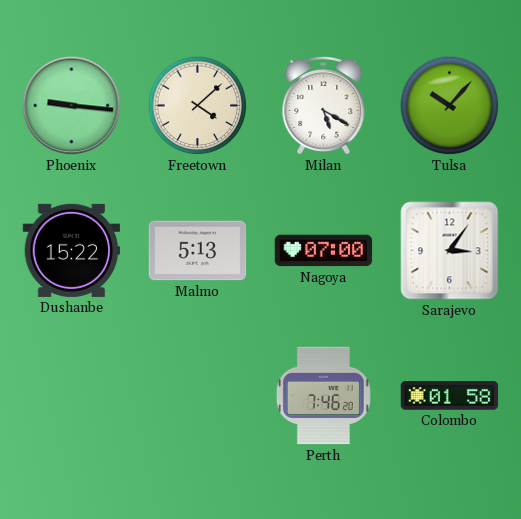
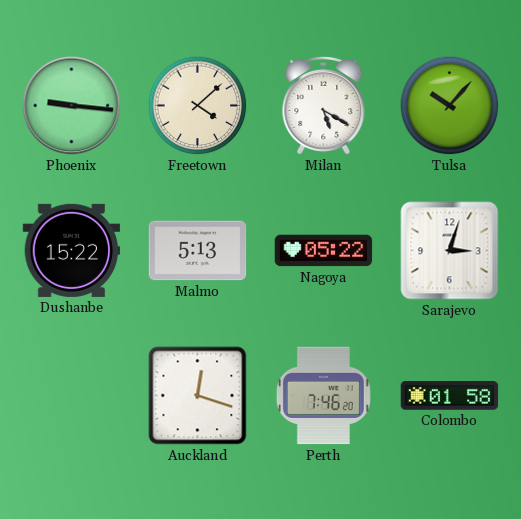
Nagoya: 07:00 -> 05:22
Sarajevo: 3:06 -> 3:03
Auckland: none -> 12:18
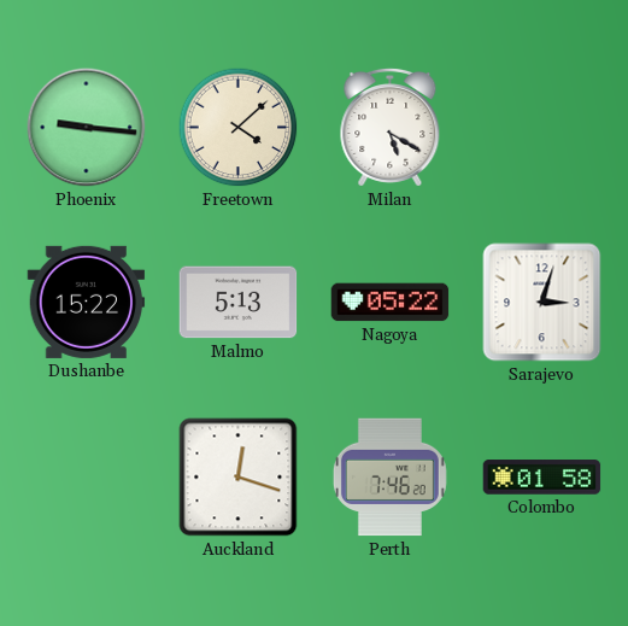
Tulsa: 10:07 -> none
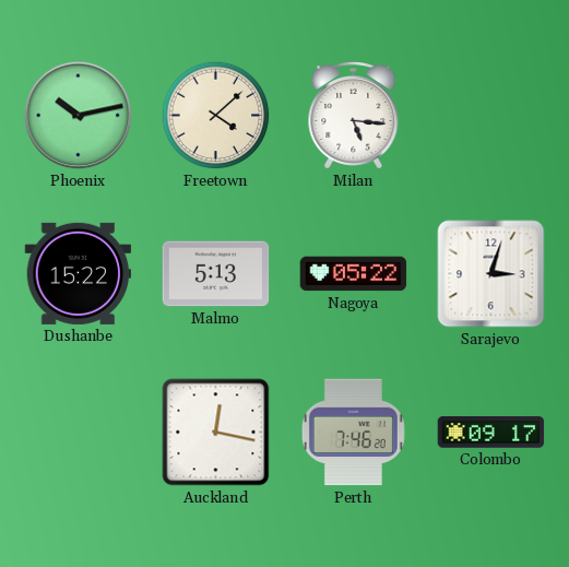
Phoenix: 9:16 -> 10:13
Milan: 5:20 -> 5:16
Auckland: 12:18 -> 12:17
Colombo: 01:58 -> 09:17
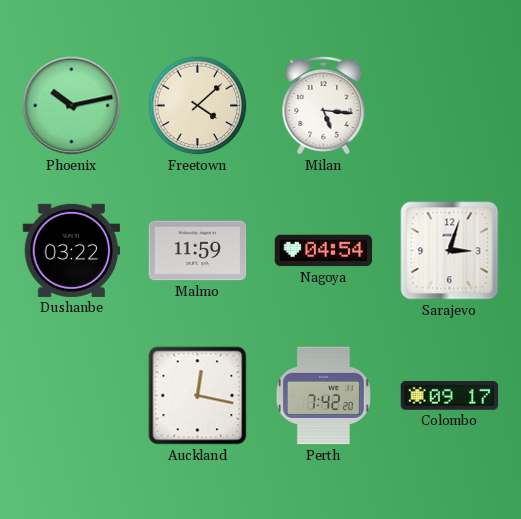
Dushanbe: 15:22 -> 03:22
Malmo: 5:13 -> 11:59
Nagoya: 05:22 -> 04:54
Perth: 7:46 -> 7:42
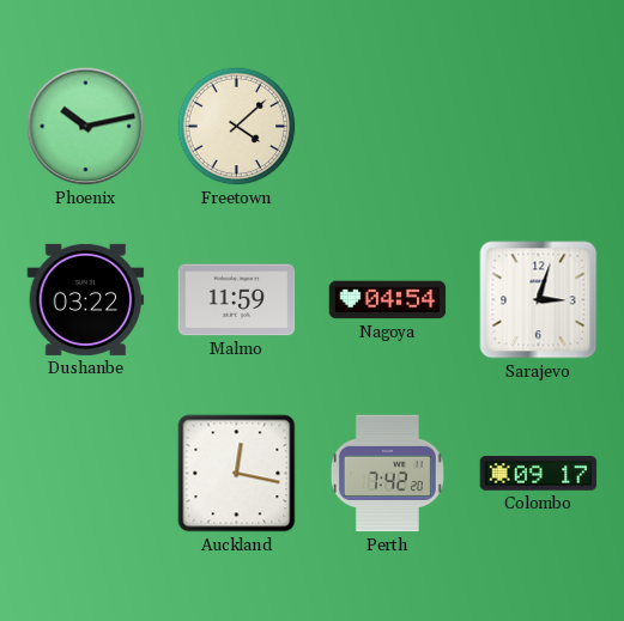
Milan: 5:16 -> none
